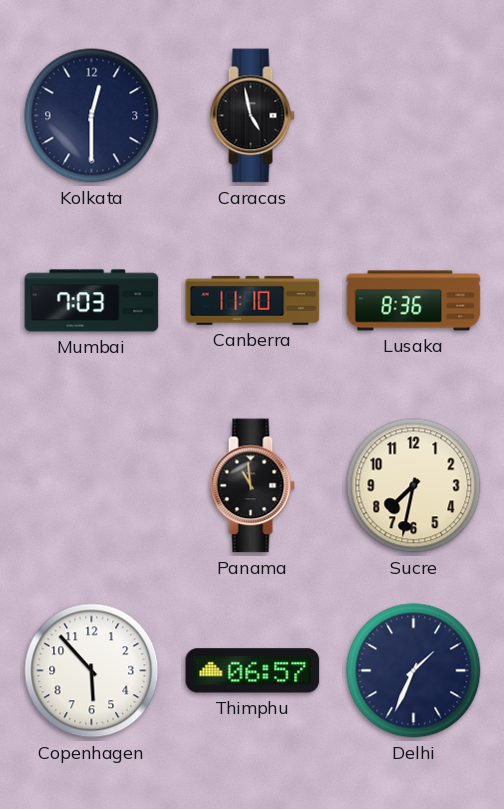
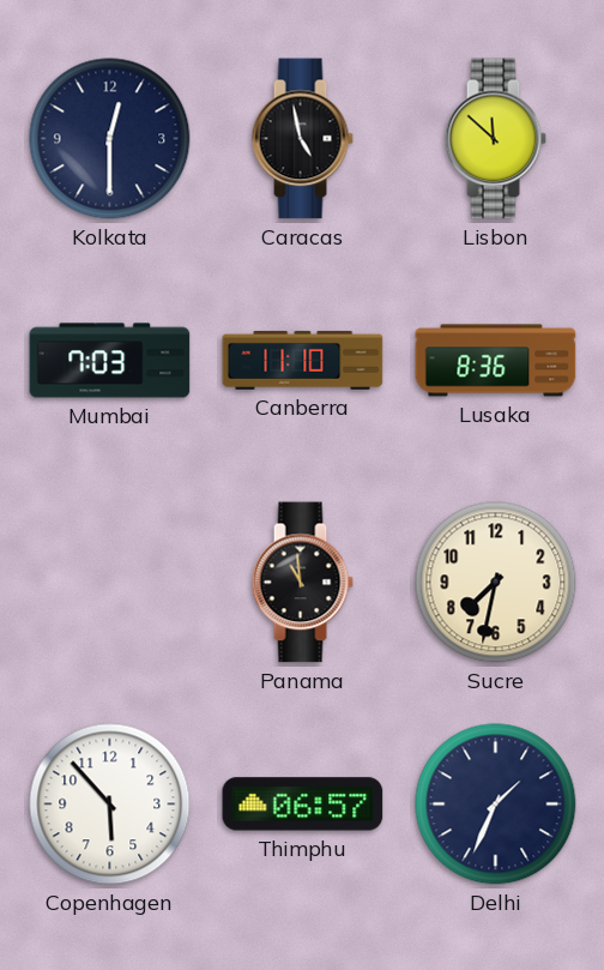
Lisbon: none -> 11:52
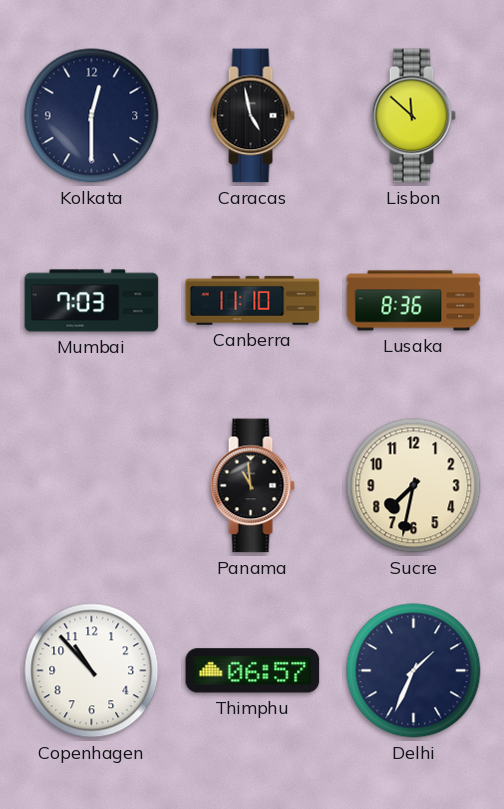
Copenhagen: 5:53 -> 10:53
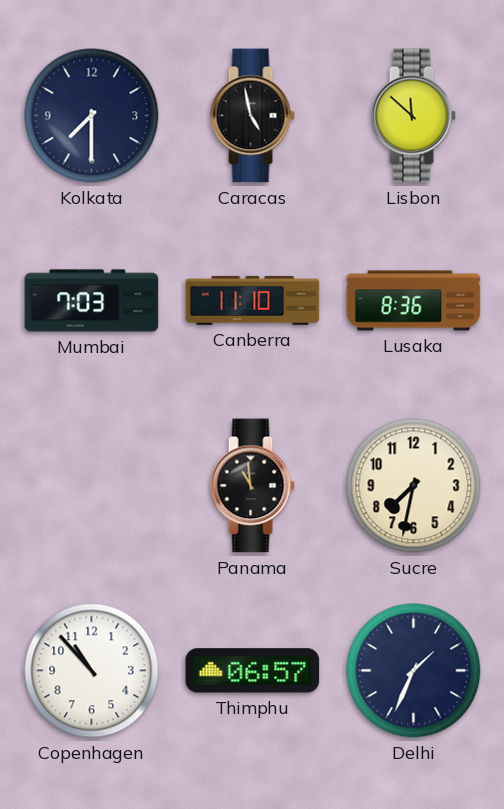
Kolkata: 12:30 -> 7:30
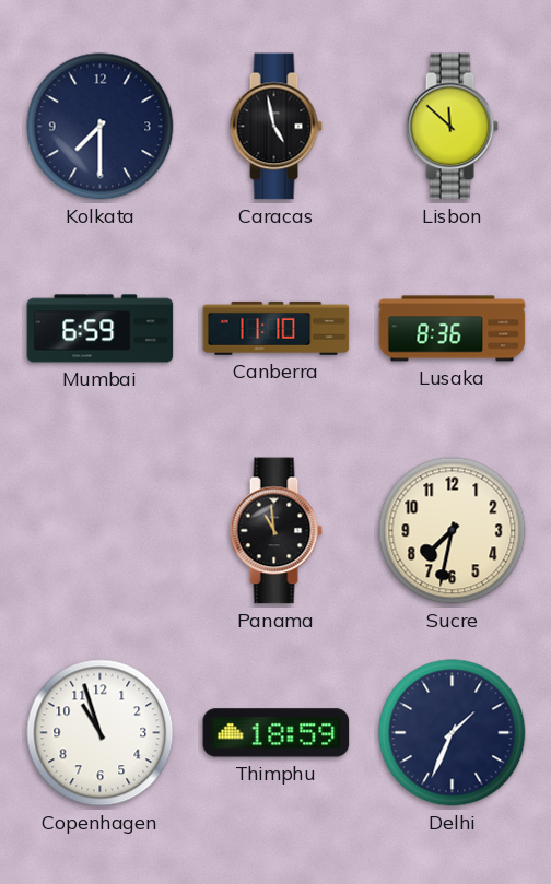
Mumbai: 7:03 -> 6:59
Copenhagen: 10:53 -> 10:57
Thimphu: 06:57 -> 18:59
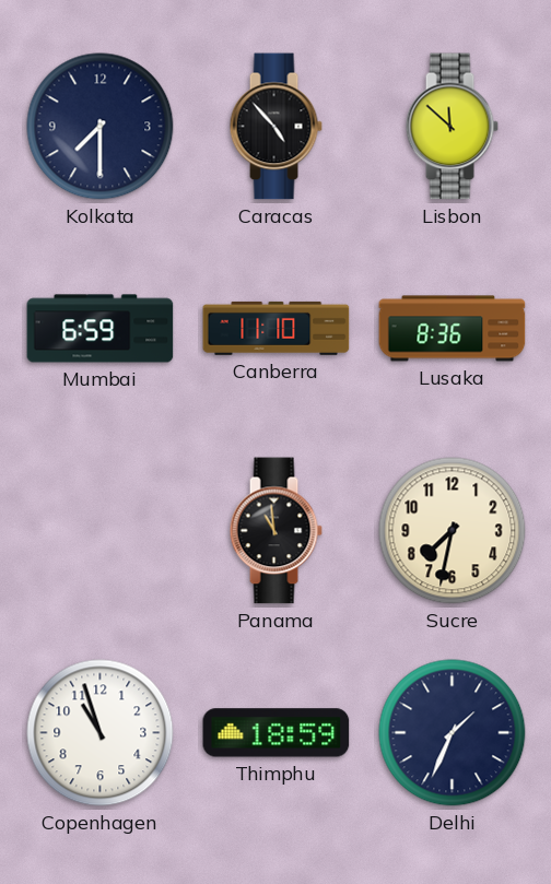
Caracas: 4:58 -> 4:53
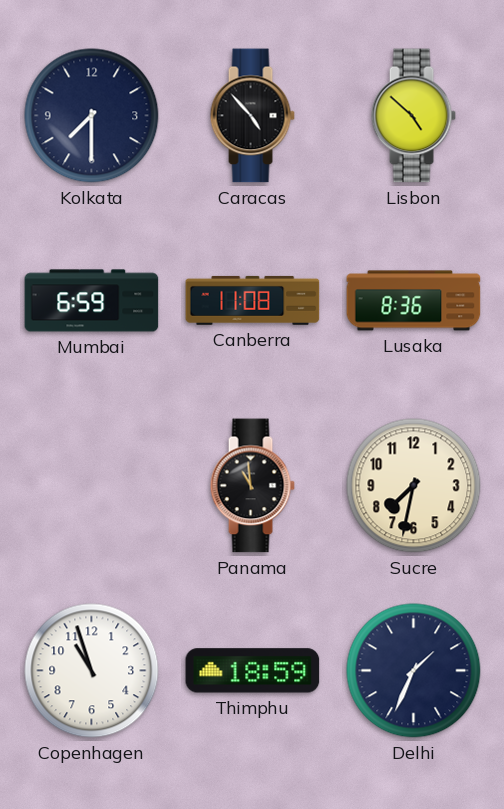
Lisbon: 11:52 -> 4:52
Canberra: 11:10 -> 11:08
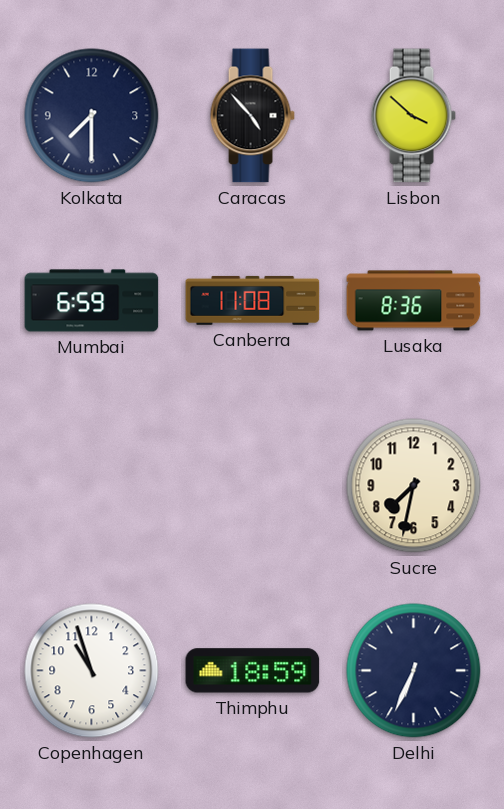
Lisbon: 4:52 -> 3:52
Panama: 10:59 -> none
Delhi: 1:34 -> 6:34
